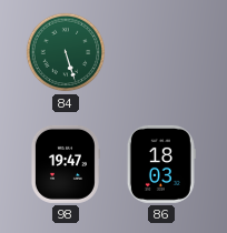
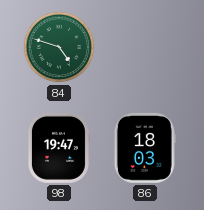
84: 5:27 -> 4:48
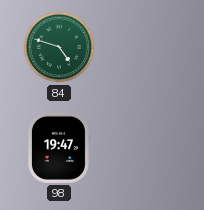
86: 18:03 -> none
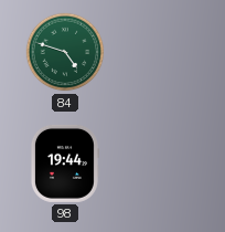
98: 19:47 -> 19:44
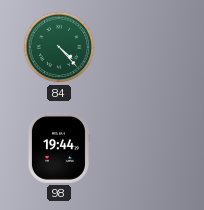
84: 4:48 -> 4:23
